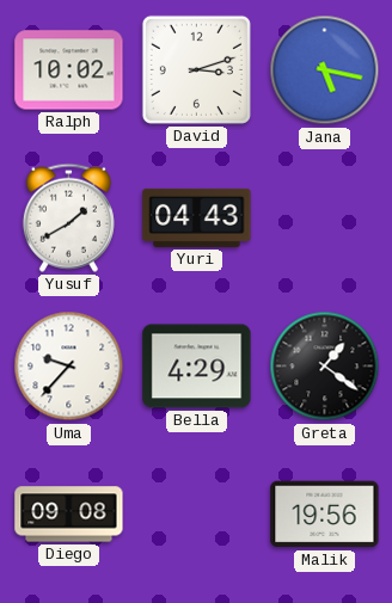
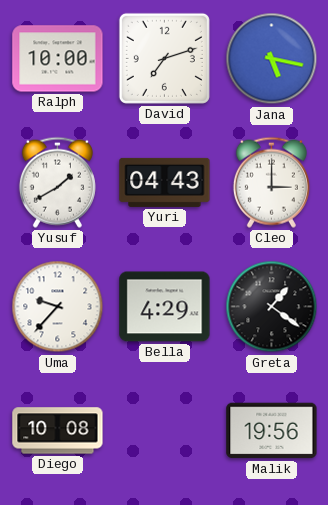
Ralph: 10:02 -> 10:00
David: 3:12 -> 7:12
Cleo: none -> 3:00
Diego: 09:08 -> 10:08
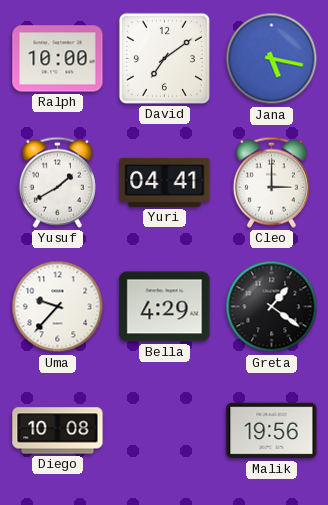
David: 7:12 -> 7:09
Yuri: 04:43 -> 04:41
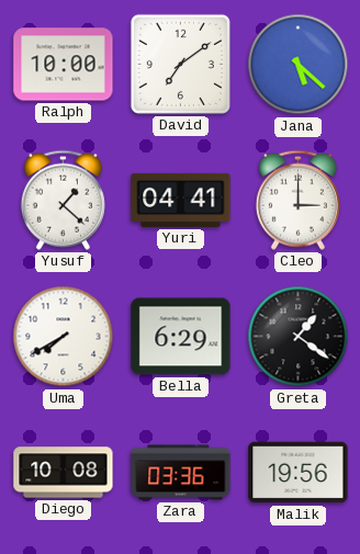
Jana: 5:17 -> 5:22
Yusuf: 1:40 -> 1:22
Uma: 9:37 -> 7:40
Bella: 4:29 -> 6:29
Zara: none -> 03:36
